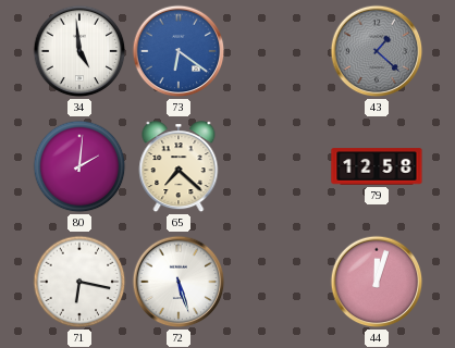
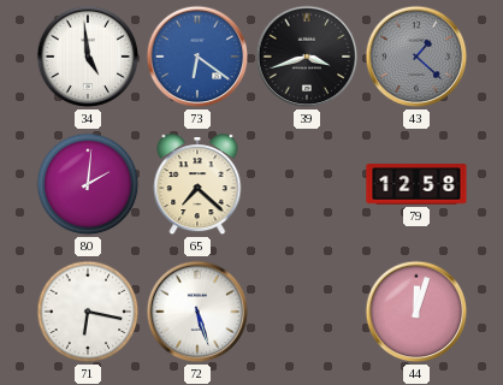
39: none -> 3:42
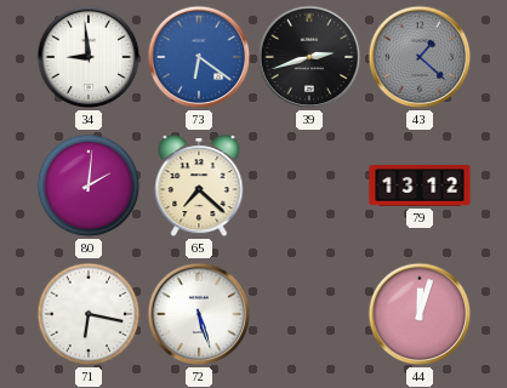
34: 4:59 -> 8:59
39: 3:42 -> 2:42
79: 12:58 -> 13:12
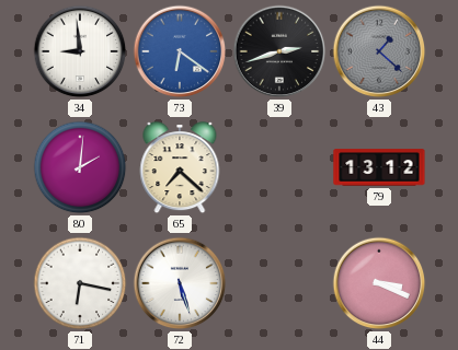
44: 12:03 -> 3:19
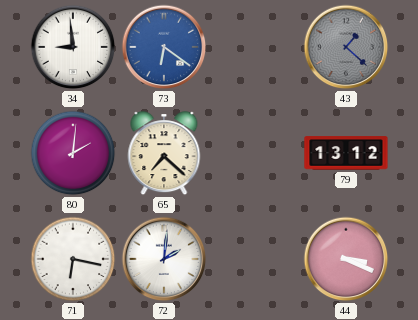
39: 2:42 -> none
72: 5:27 -> 2:01
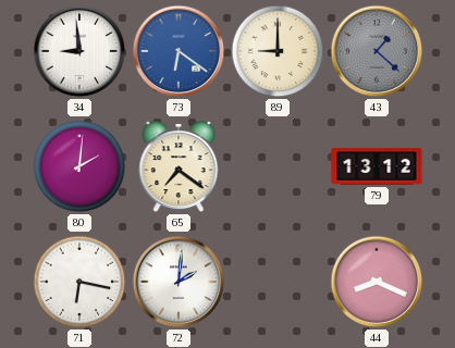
89: none -> 9:00
65: 7:22 -> 7:21
44: 3:19 -> 8:19
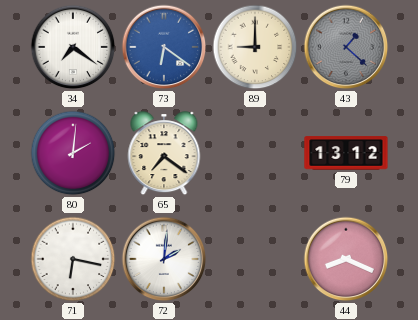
34: 8:59 -> 7:21
